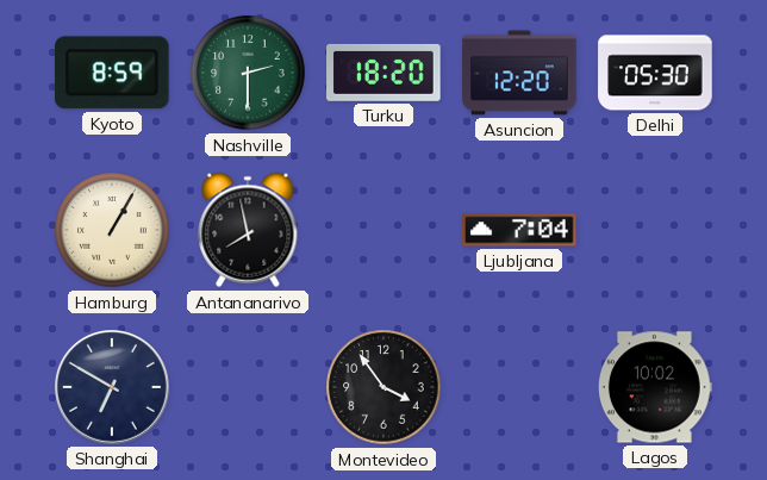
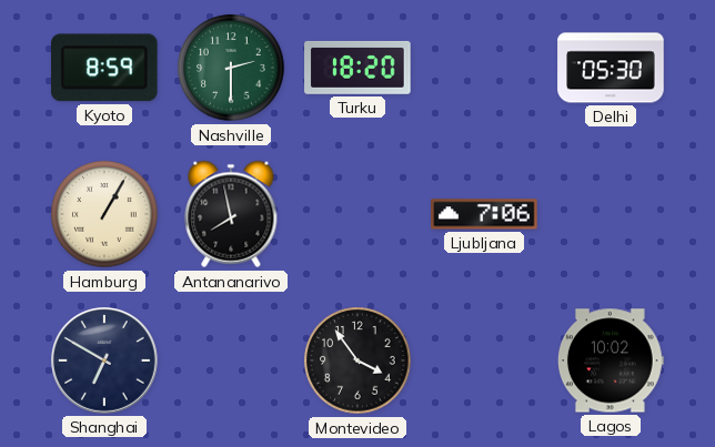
Asuncion: 12:20 -> none
Ljubljana: 7:04 -> 7:06
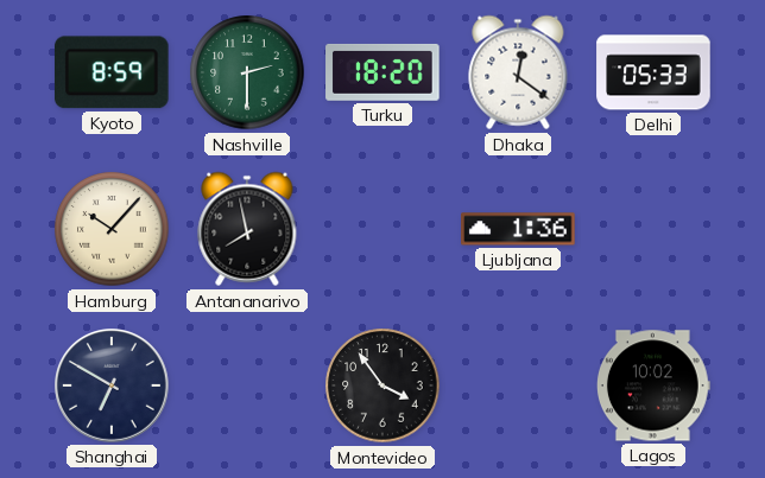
Dhaka: none -> 12:21
Delhi: 05:30 -> 05:33
Hamburg: 1:05 -> 10:07
Ljubljana: 7:06 -> 1:36
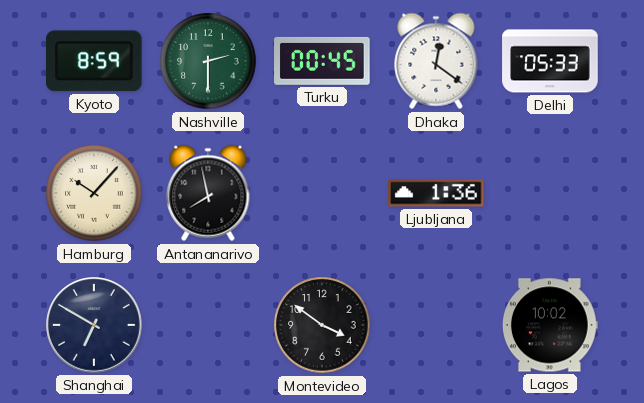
Turku: 18:20 -> 00:45
Montevideo: 3:54 -> 3:51
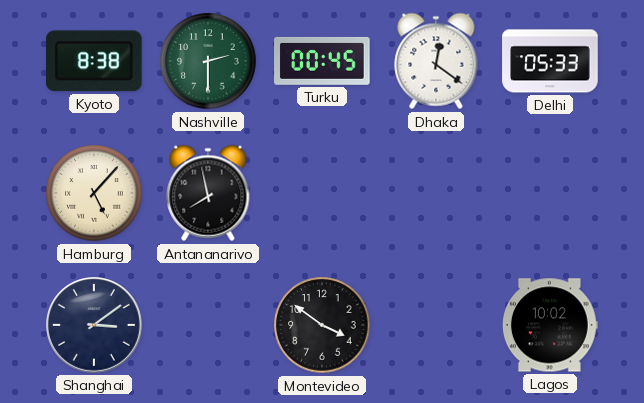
Kyoto: 8:59 -> 8:38
Hamburg: 10:07 -> 5:07
Ljubljana: 1:36 -> none
Shanghai: 6:50 -> 3:09
